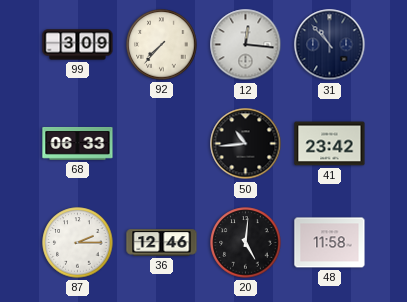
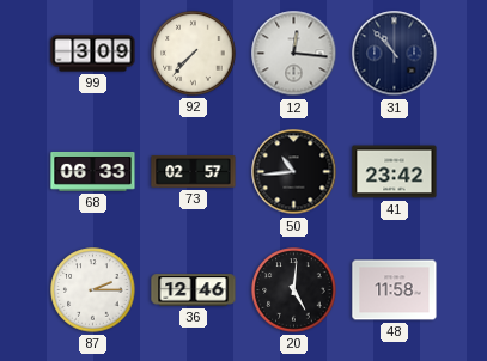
73: none -> 02:57
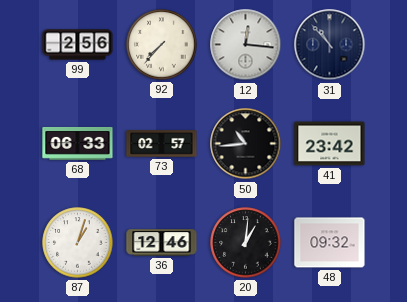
99: 3:09 -> 2:56
87: 2:15 -> 1:03
20: 5:01 -> 1:01
48: 11:58 -> 09:32
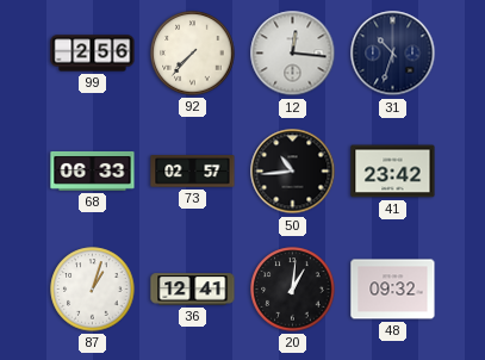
31: 10:53 -> 10:33
36: 12:46 -> 12:41
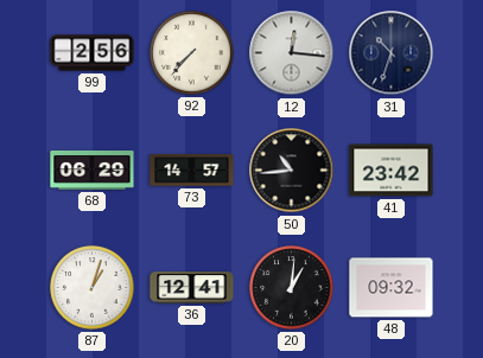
68: 06:33 -> 06:29
73: 02:57 -> 14:57
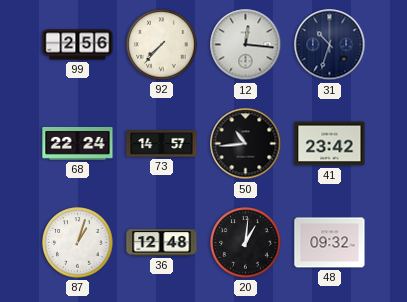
68: 06:29 -> 22:24
36: 12:41 -> 12:48
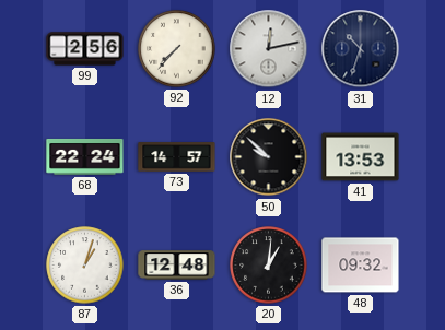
12: 12:16 -> 12:13
50: 10:44 -> 9:52
41: 23:42 -> 13:53
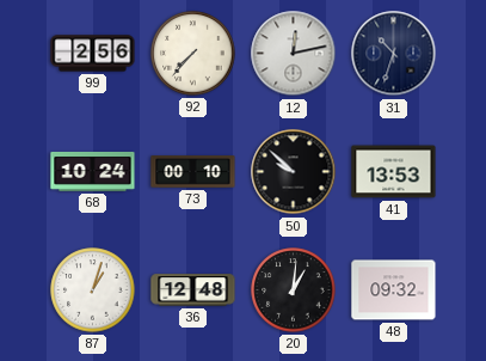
68: 22:24 -> 10:24
73: 14:57 -> 00:10
